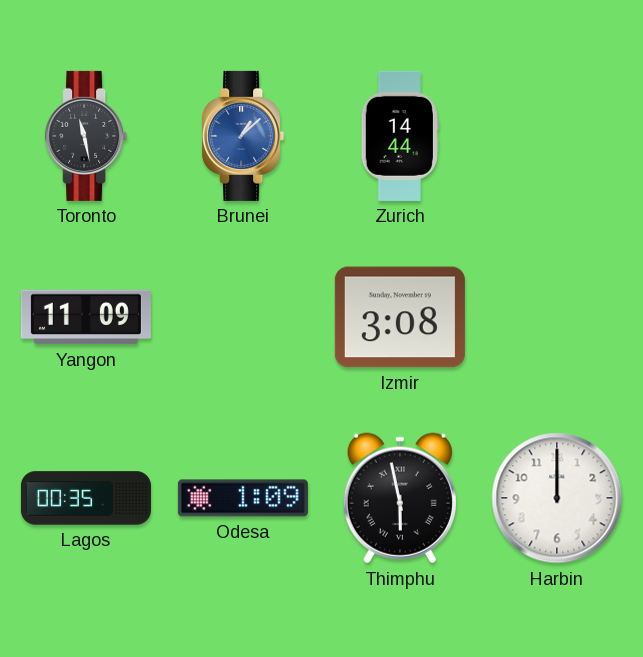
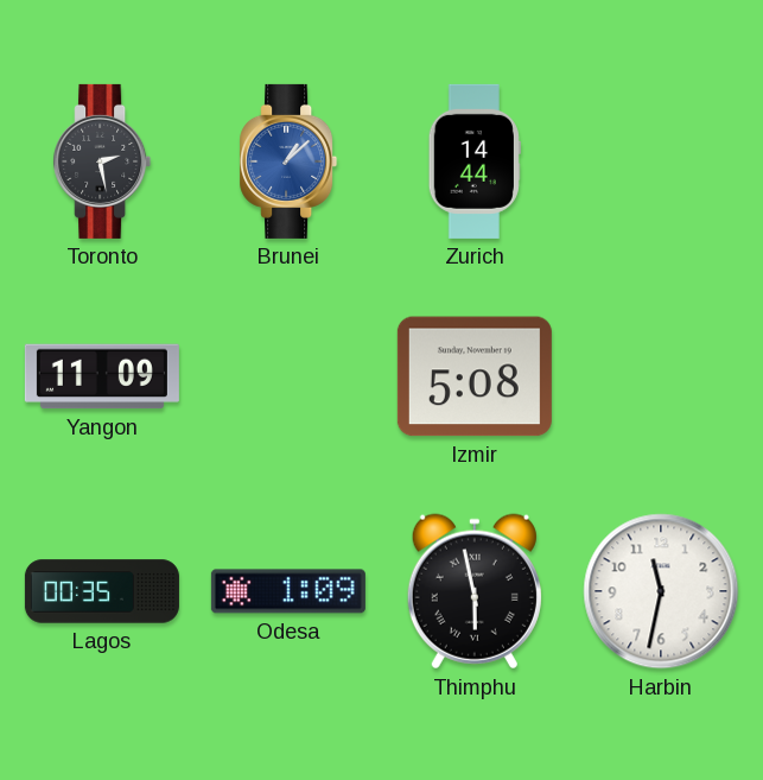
Toronto: 11:28 -> 2:28
Izmir: 3:08 -> 5:08
Harbin: 12:00 -> 11:32
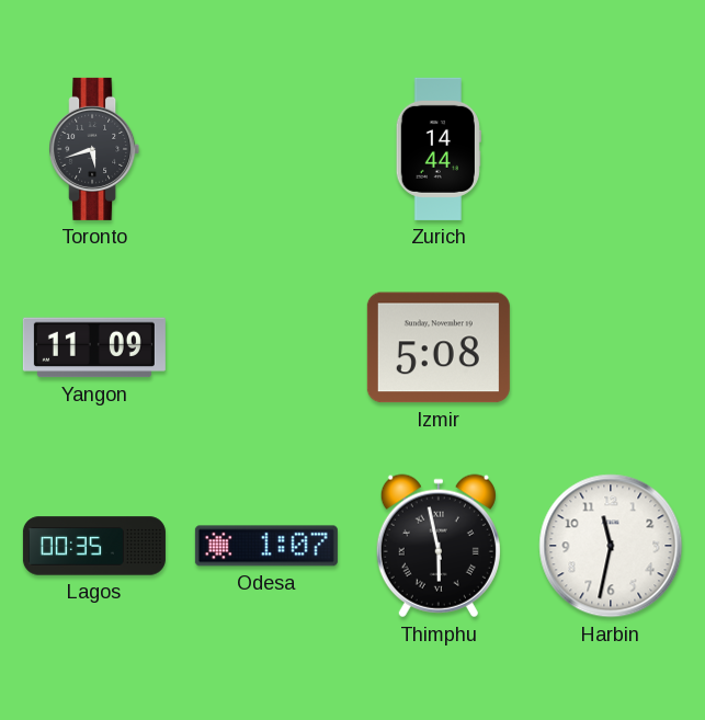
Toronto: 2:28 -> 5:42
Brunei: 1:08 -> none
Odesa: 1:09 -> 1:07
